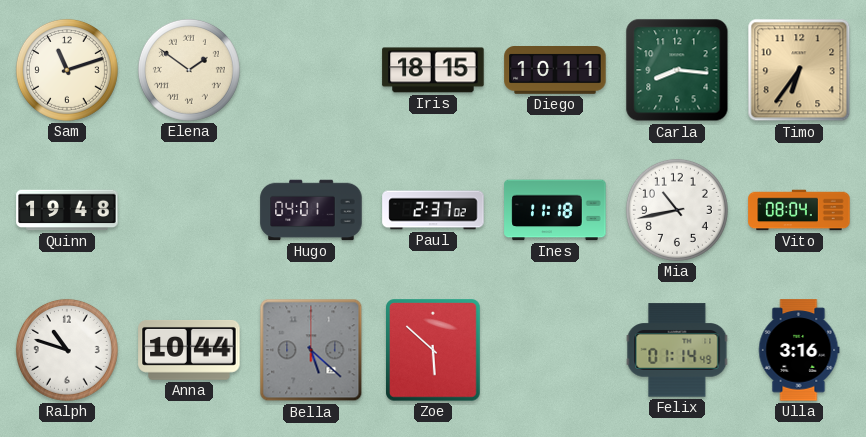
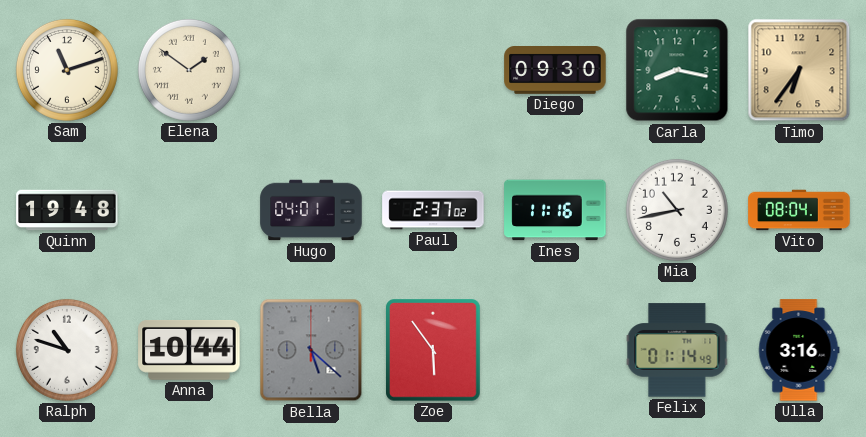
Iris: 18:15 -> none
Diego: 10:11 -> 09:30
Carla: 8:16 -> 8:17
Ines: 11:18 -> 11:16
Zoe: 5:52 -> 5:54
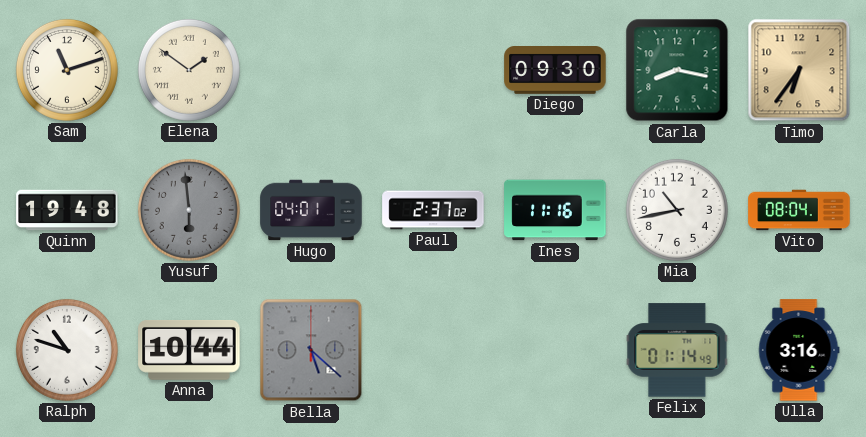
Yusuf: none -> 5:59
Zoe: 5:54 -> none
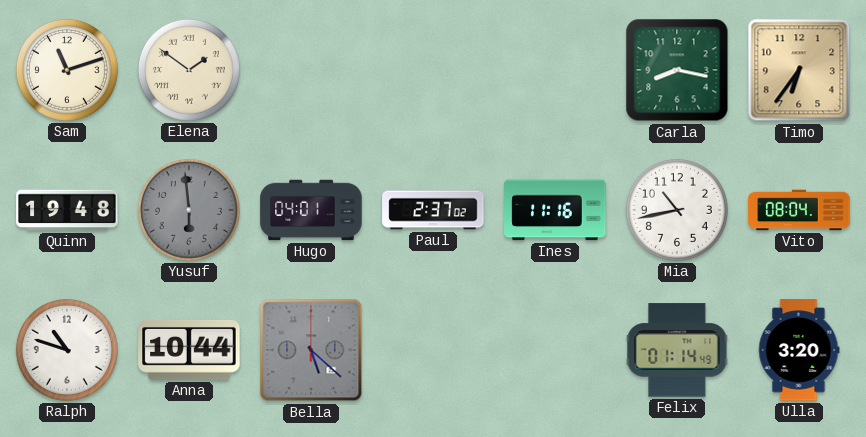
Diego: 09:30 -> none
Ulla: 3:16 -> 3:20
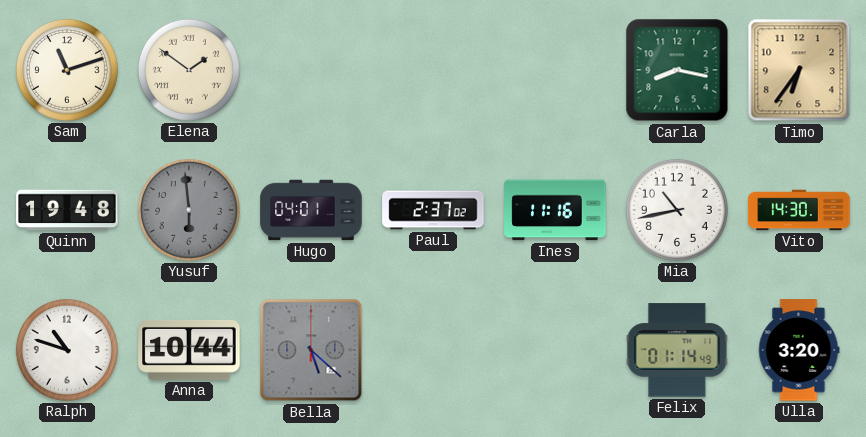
Vito: 08:04 -> 14:30
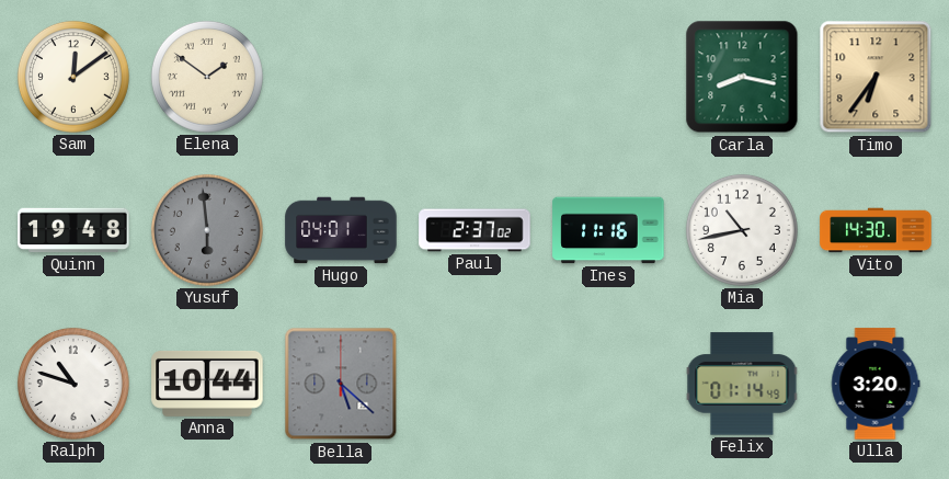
Sam: 11:12 -> 12:09
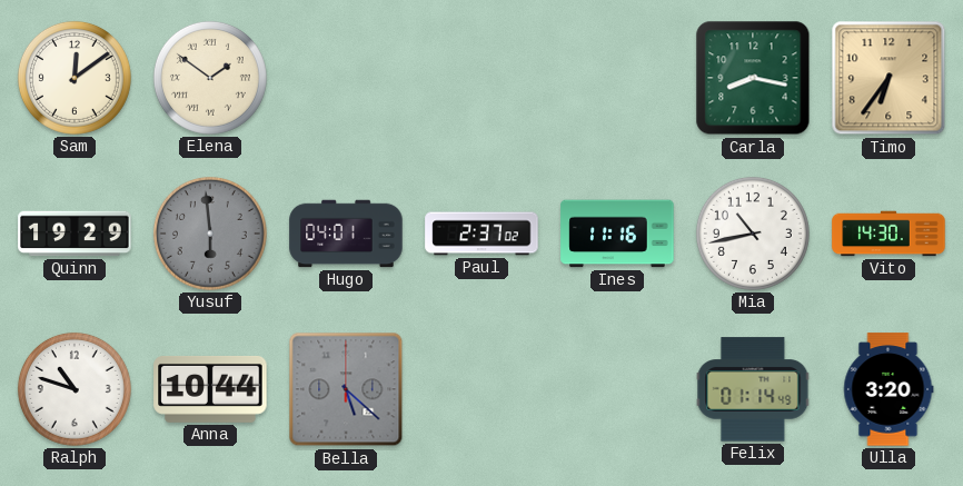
Quinn: 19:48 -> 19:29
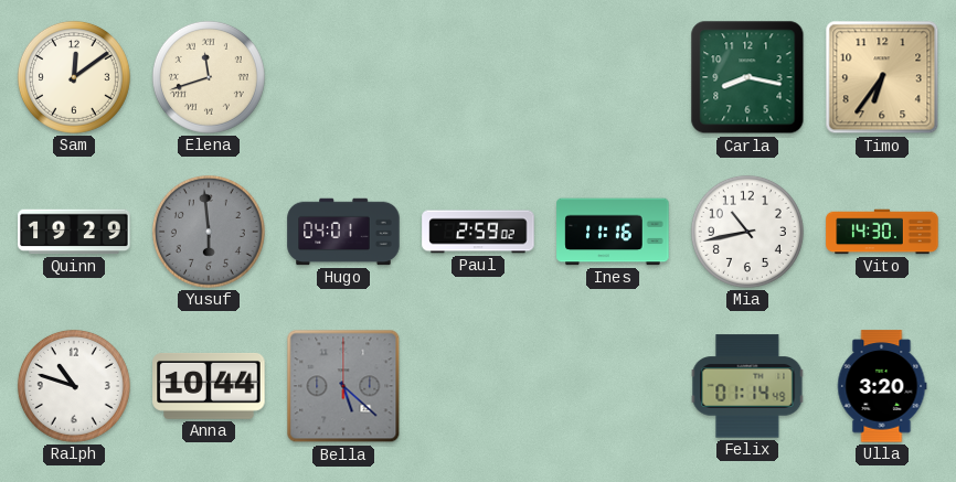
Elena: 1:51 -> 11:42
Paul: 2:37 -> 2:59
